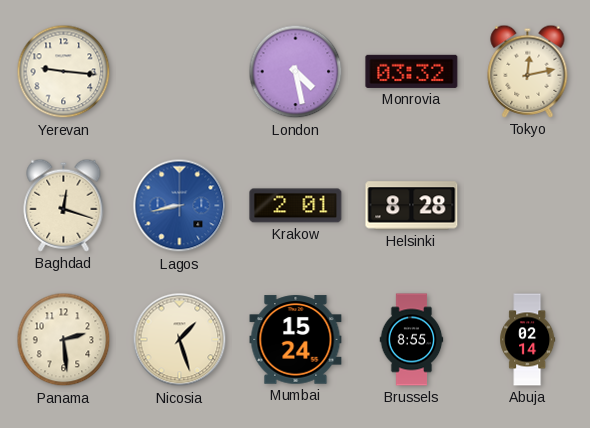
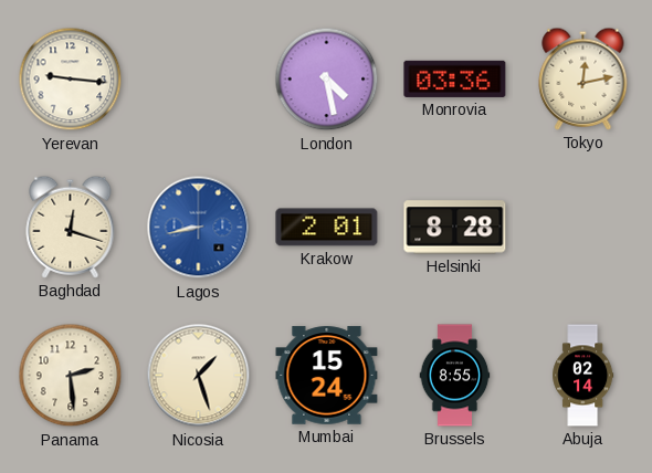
Monrovia: 03:32 -> 03:36
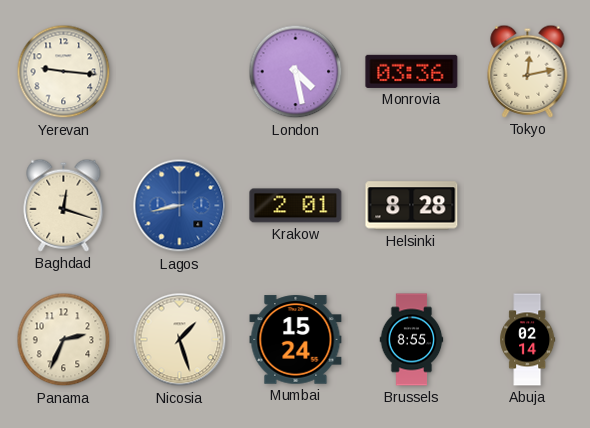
Panama: 2:29 -> 2:34
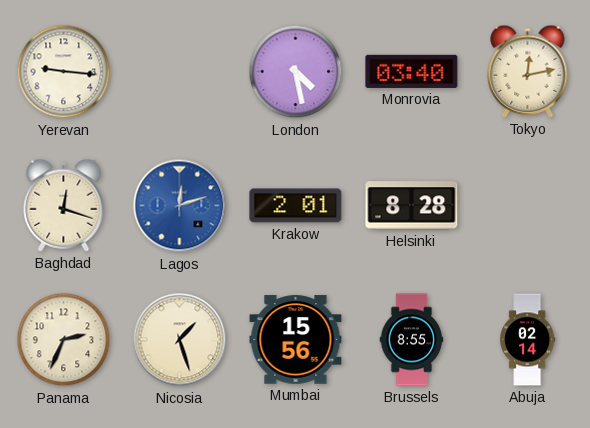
Monrovia: 03:36 -> 03:40
Lagos: 8:43 -> 12:12
Mumbai: 15:24 -> 15:56
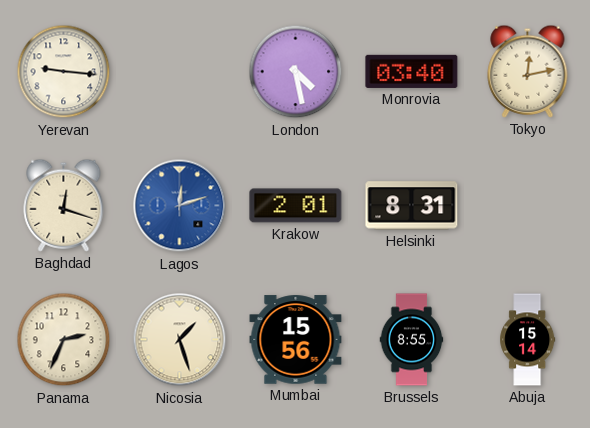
Helsinki: 8:28 -> 8:31
Abuja: 02:14 -> 15:14
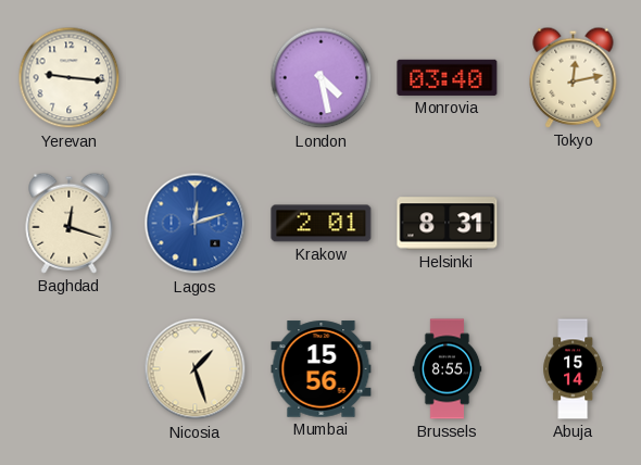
Panama: 2:34 -> none
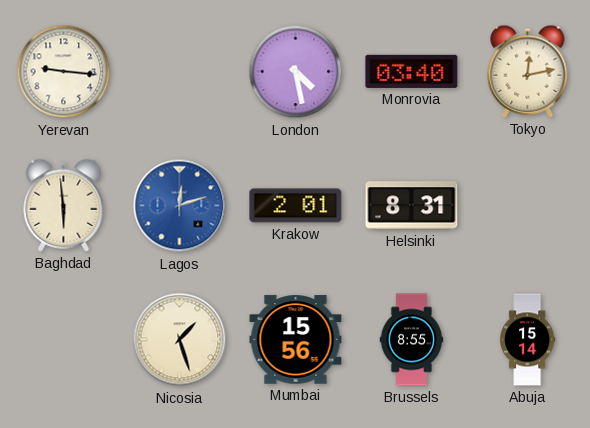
Baghdad: 12:18 -> 5:59
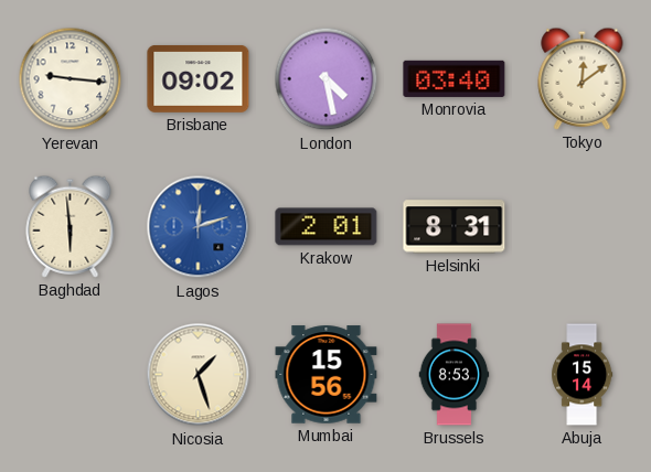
Brisbane: none -> 09:02
Tokyo: 12:13 -> 12:09
Brussels: 8:55 -> 8:53
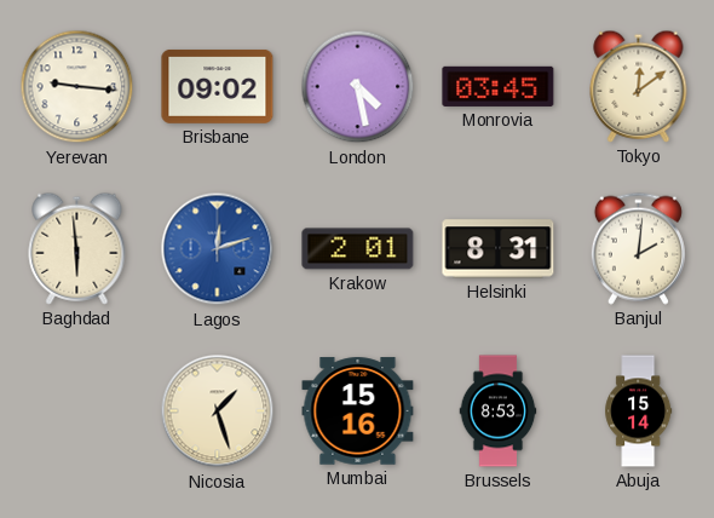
Monrovia: 03:40 -> 03:45
Banjul: none -> 2:01
Mumbai: 15:56 -> 15:16
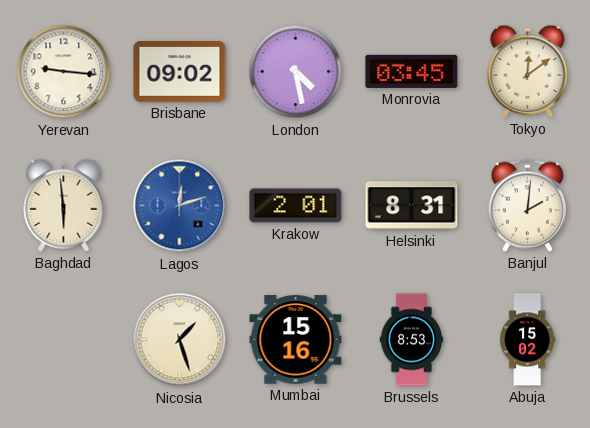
Abuja: 15:14 -> 15:02
